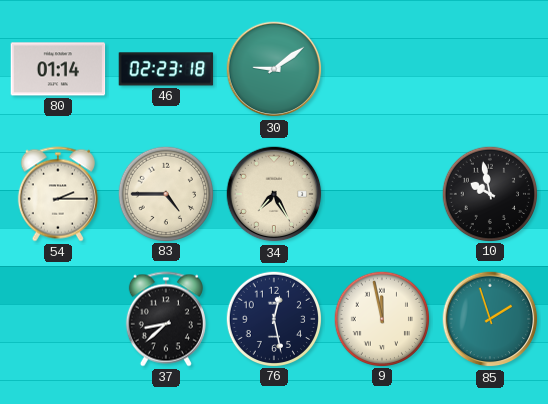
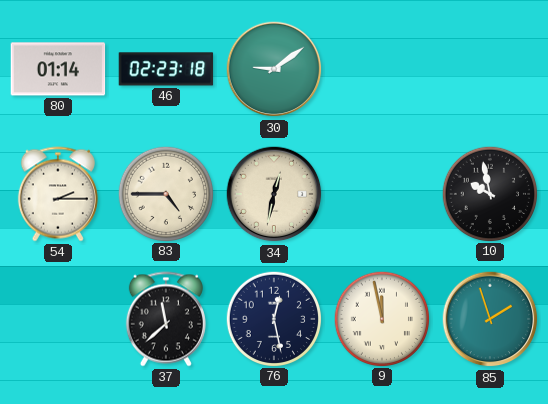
34: 7:25 -> 12:32
37: 8:38 -> 11:38
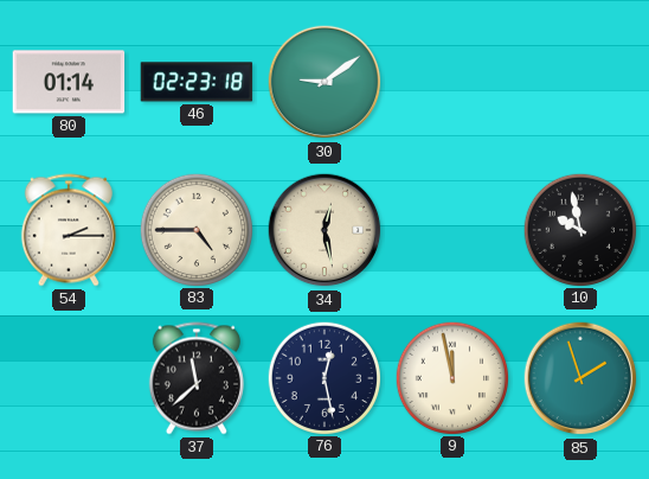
34: 12:32 -> 12:28
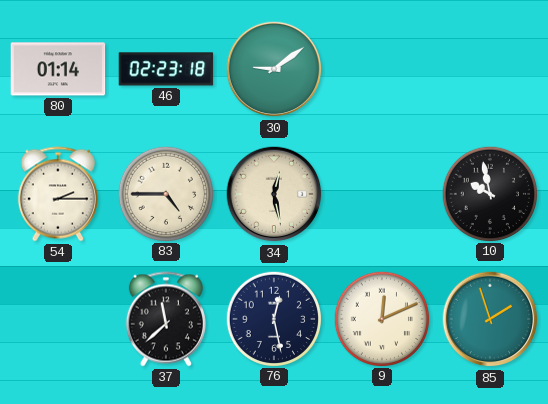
9: 11:58 -> 12:11
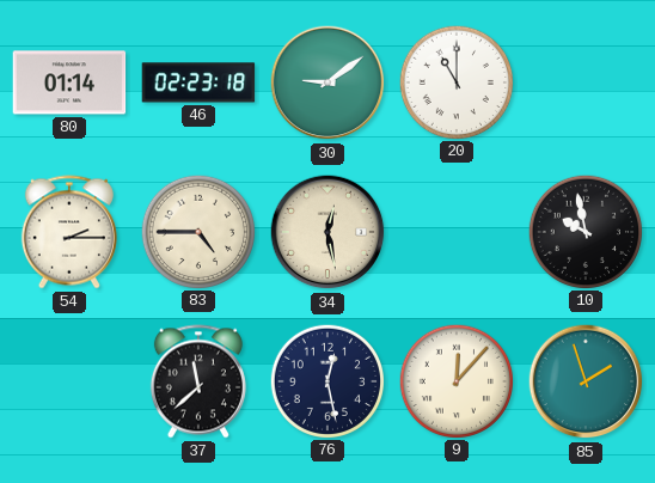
20: none -> 11:00
9: 12:11 -> 12:07
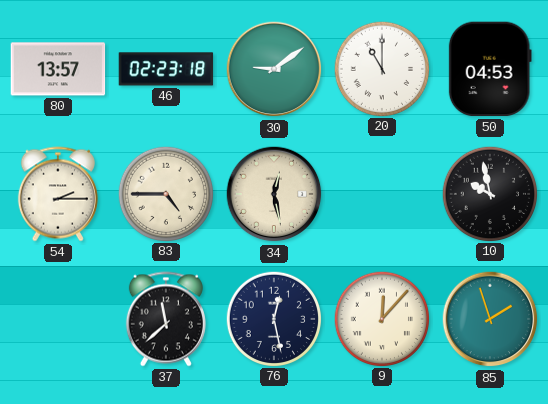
80: 01:14 -> 13:57
50: none -> 04:53
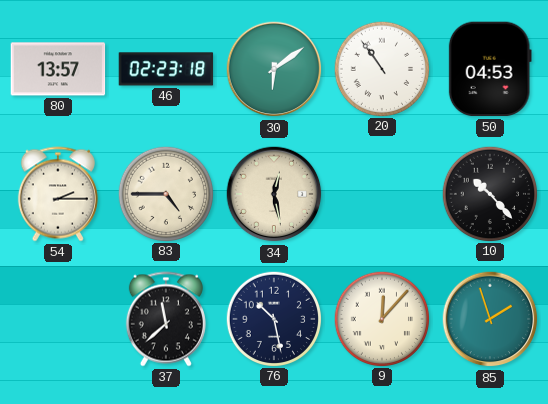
30: 9:09 -> 6:09
20: 11:00 -> 10:54
10: 9:58 -> 10:23
76: 12:28 -> 10:28
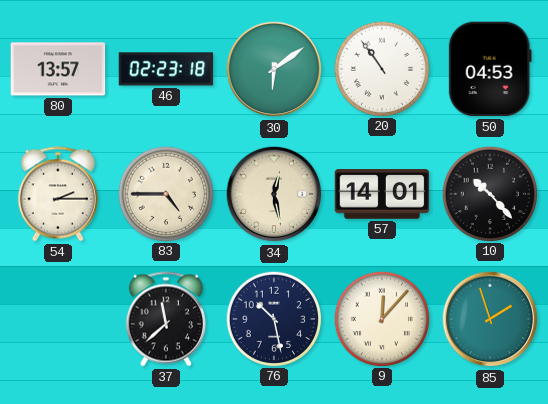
57: none -> 14:01
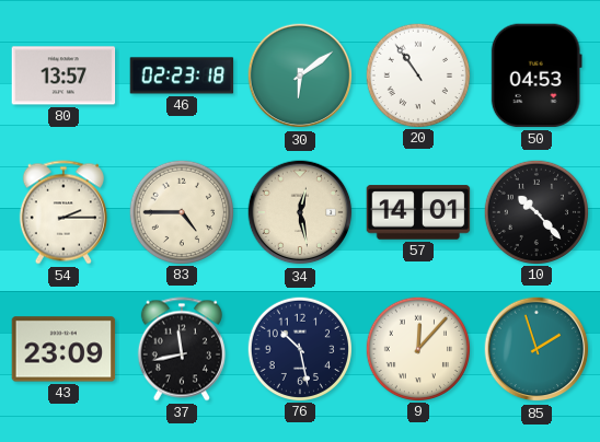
43: none -> 23:09
37: 11:38 -> 11:43
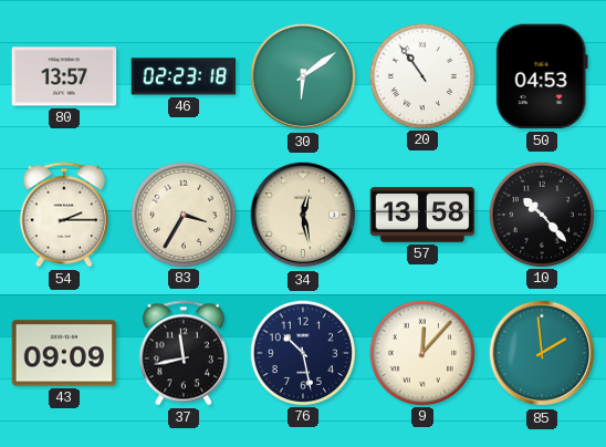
83: 4:45 -> 3:35
57: 14:01 -> 13:58
43: 23:09 -> 09:09
85: 1:57 -> 1:59
